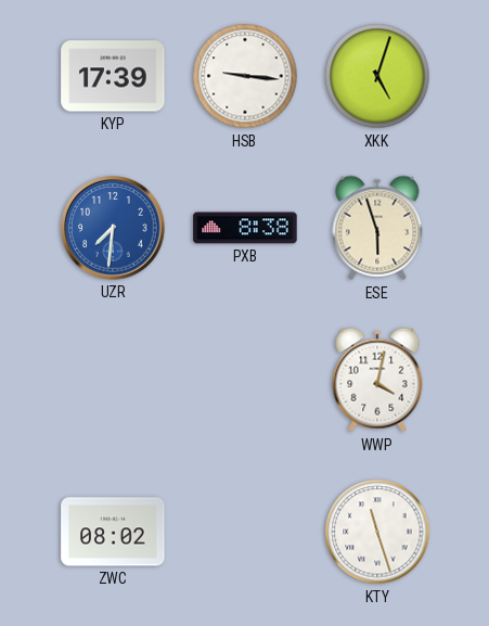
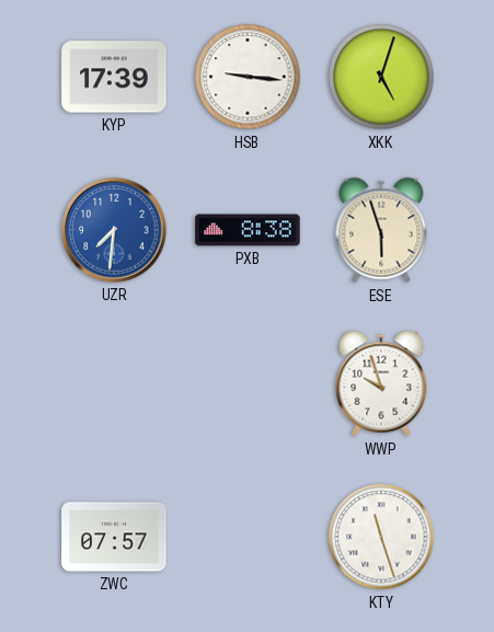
WWP: 4:02 -> 9:57
ZWC: 08:02 -> 07:57
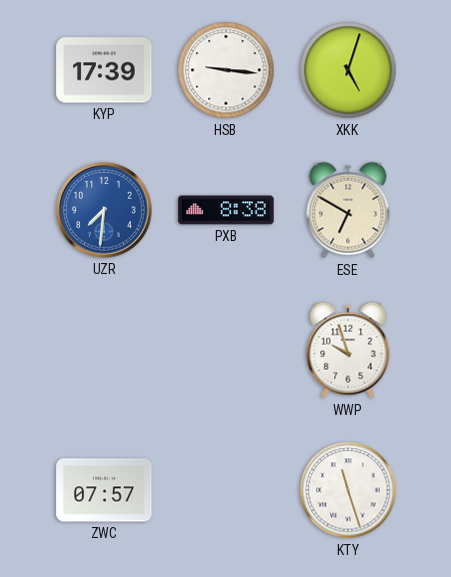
ESE: 5:57 -> 6:50
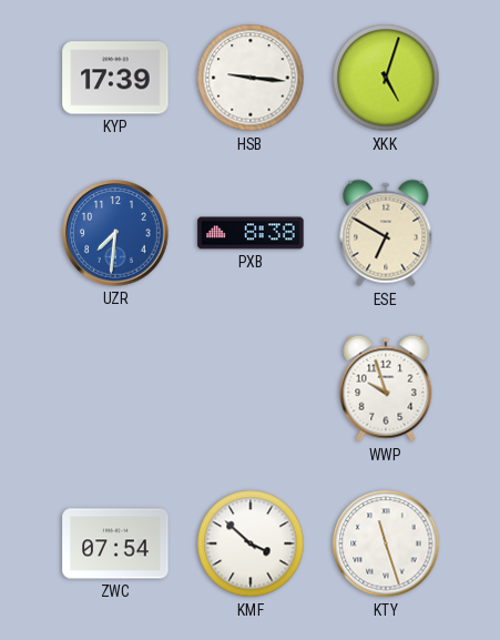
ZWC: 07:57 -> 07:54
KMF: none -> 3:52
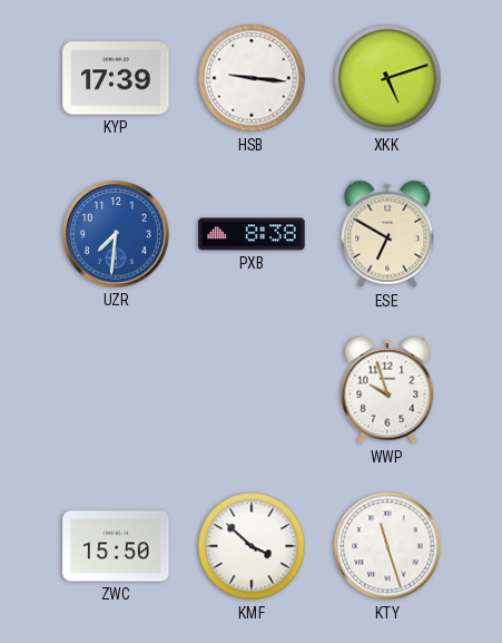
XKK: 5:03 -> 5:12
ZWC: 07:54 -> 15:50
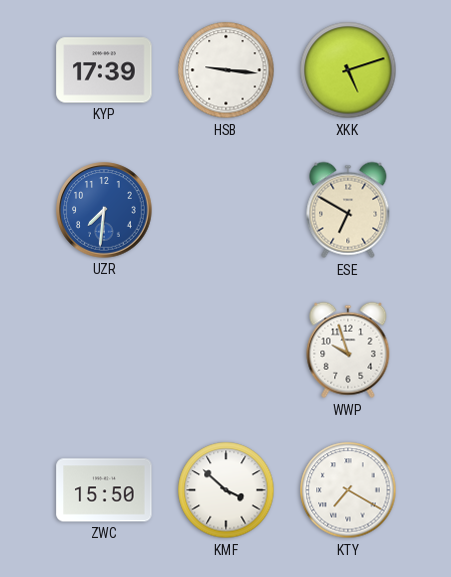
PXB: 8:38 -> none
KTY: 11:27 -> 7:20
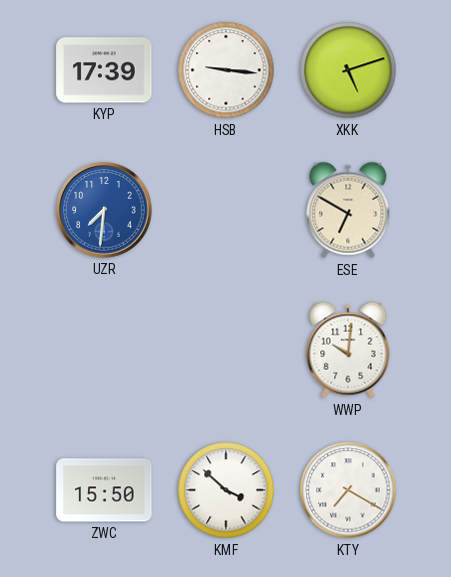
WWP: 9:57 -> 10:01
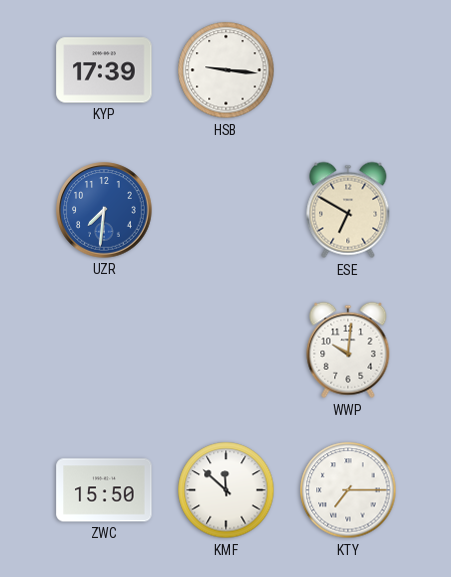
XKK: 5:12 -> none
KMF: 3:52 -> 11:52
KTY: 7:20 -> 7:15
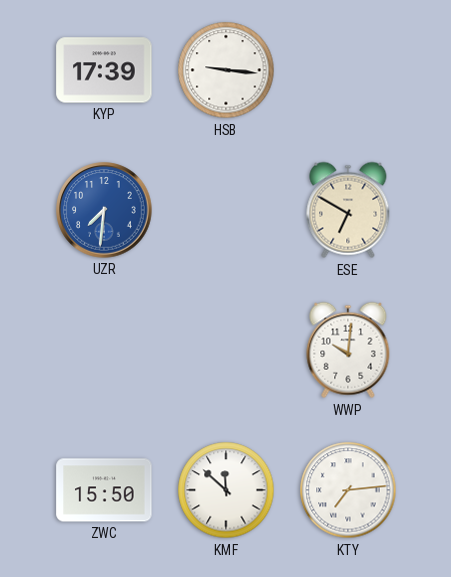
KTY: 7:15 -> 7:14
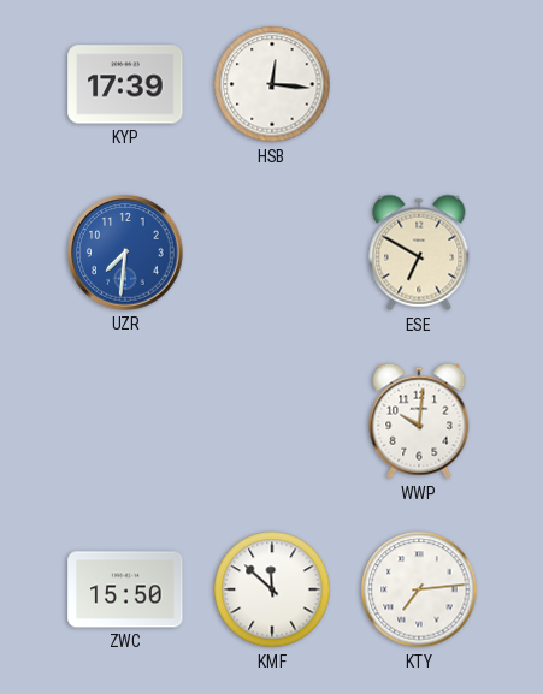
HSB: 9:16 -> 12:16
